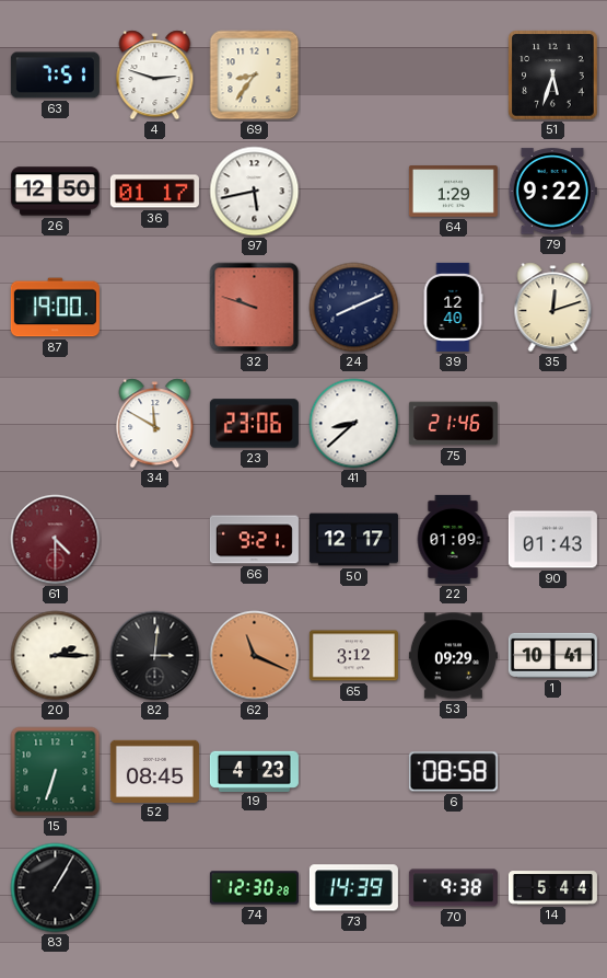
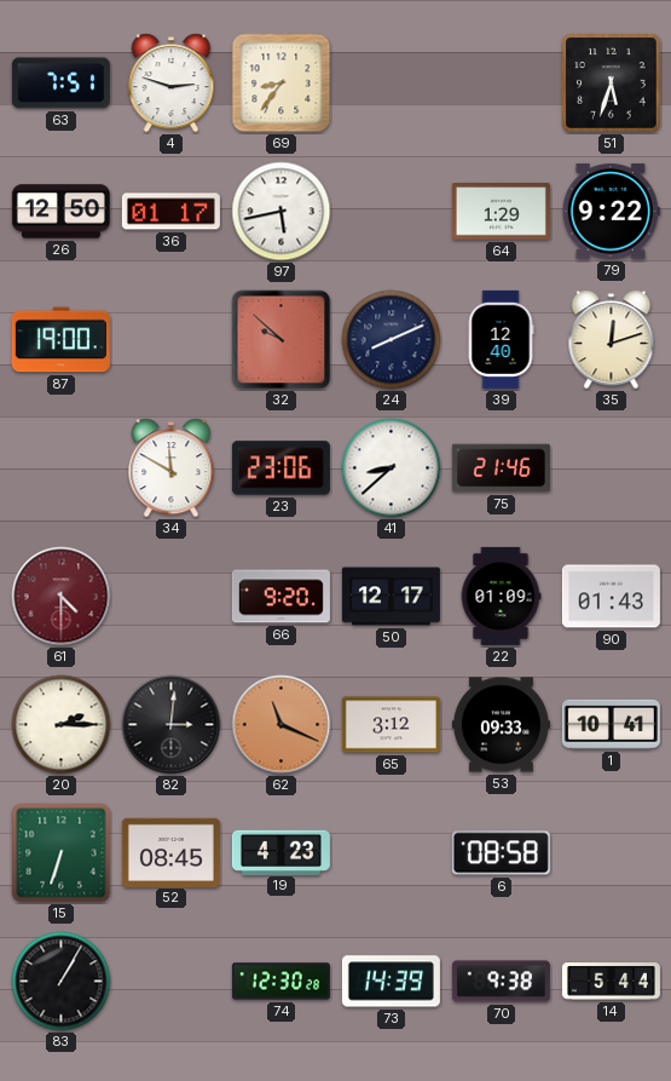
32: 9:48 -> 9:52
66: 9:21 -> 9:20
53: 09:29 -> 09:33
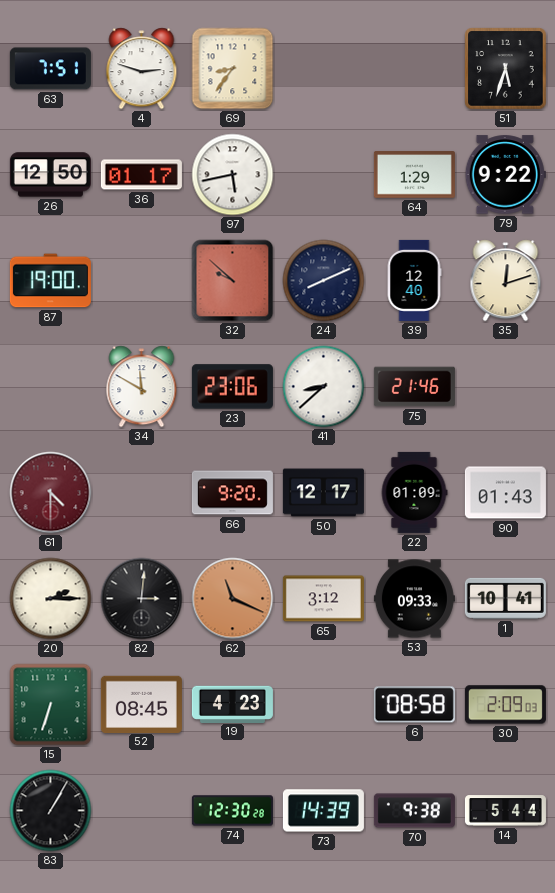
30: none -> 2:09
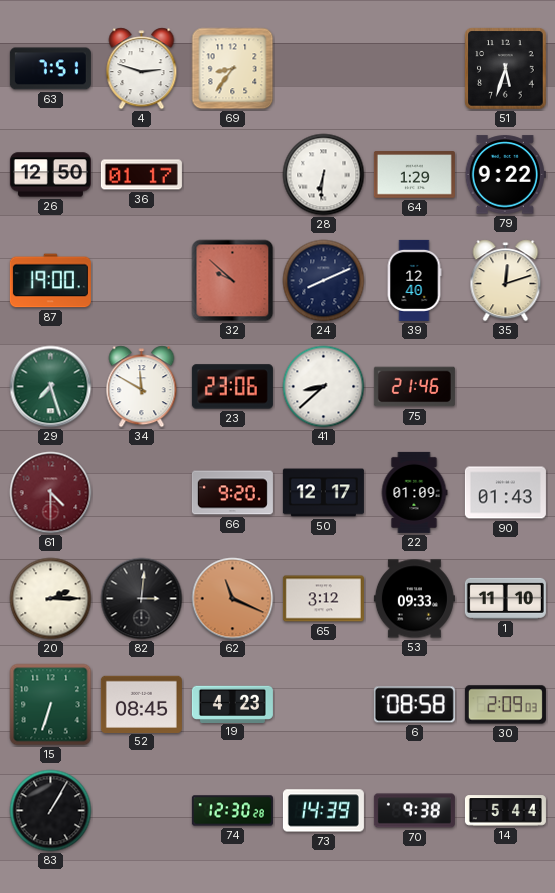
97: 5:43 -> none
28: none -> 6:31
29: none -> 7:27
1: 10:41 -> 11:10
